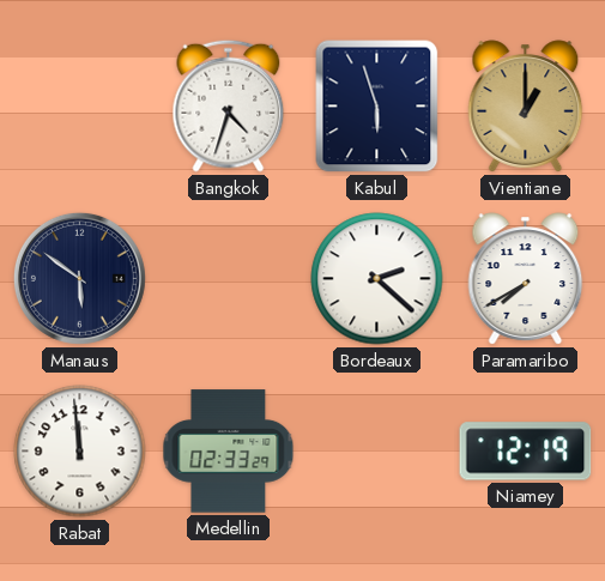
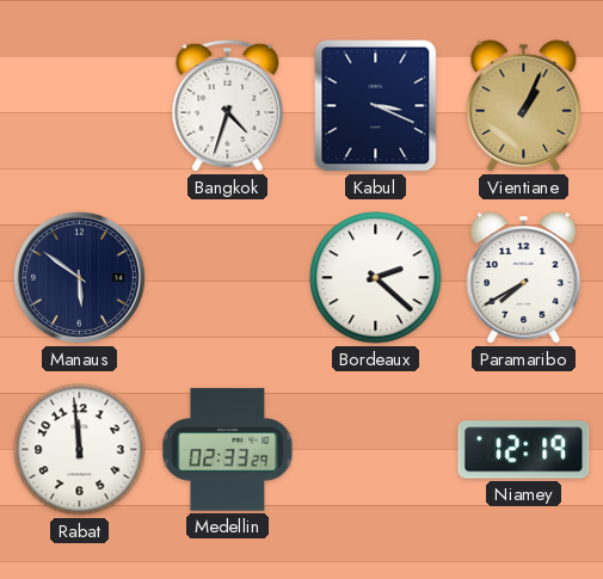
Kabul: 5:57 -> 3:19
Vientiane: 1:00 -> 1:04
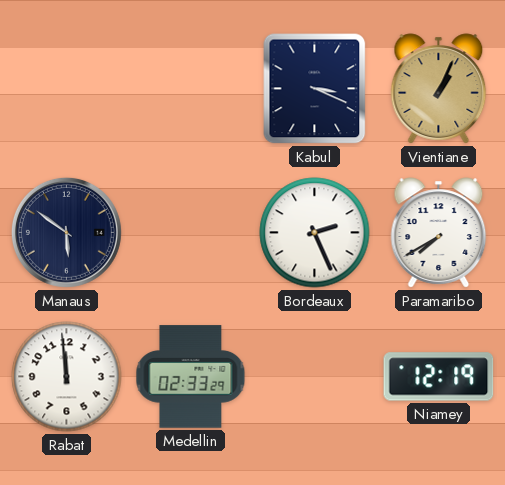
Bangkok: 4:33 -> none
Bordeaux: 2:22 -> 2:26
